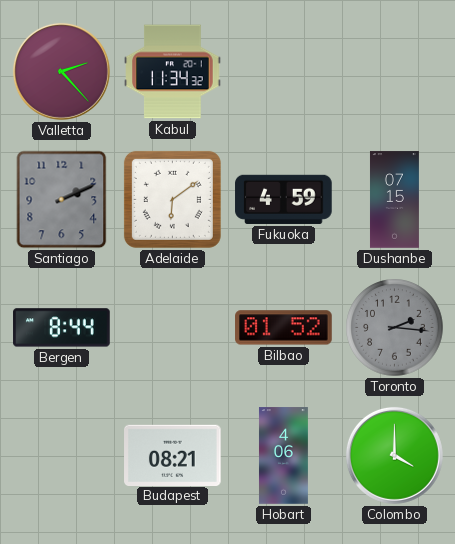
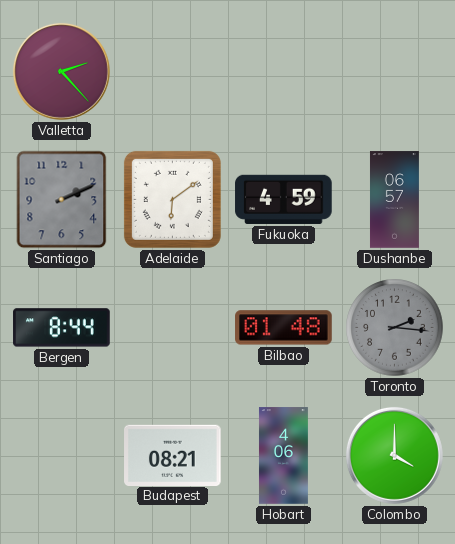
Kabul: 11:34 -> none
Dushanbe: 07:15 -> 06:57
Bilbao: 01:52 -> 01:48
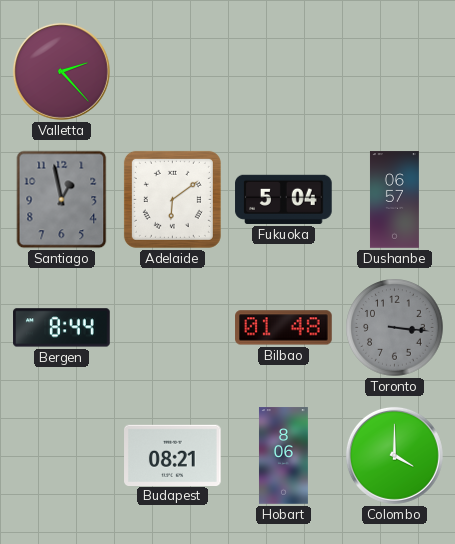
Santiago: 2:11 -> 12:58
Fukuoka: 4:59 -> 5:04
Toronto: 2:16 -> 3:16
Hobart: 4:06 -> 8:06
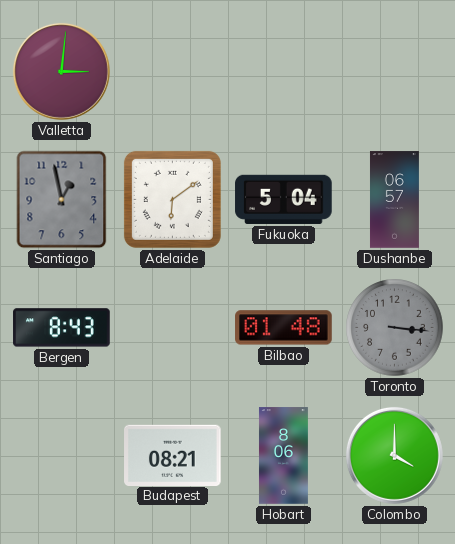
Valletta: 2:23 -> 3:01
Bergen: 8:44 -> 8:43
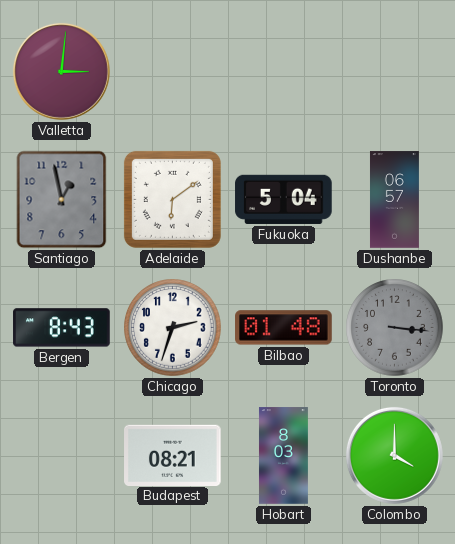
Chicago: none -> 2:33
Hobart: 8:06 -> 8:03
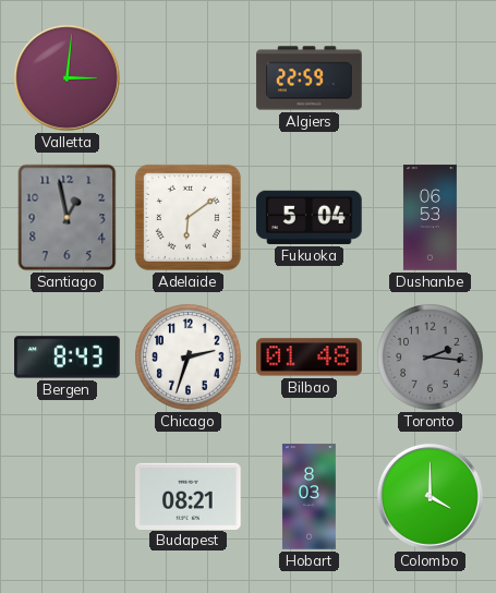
Algiers: none -> 22:59
Dushanbe: 06:57 -> 06:53
Toronto: 3:16 -> 2:16
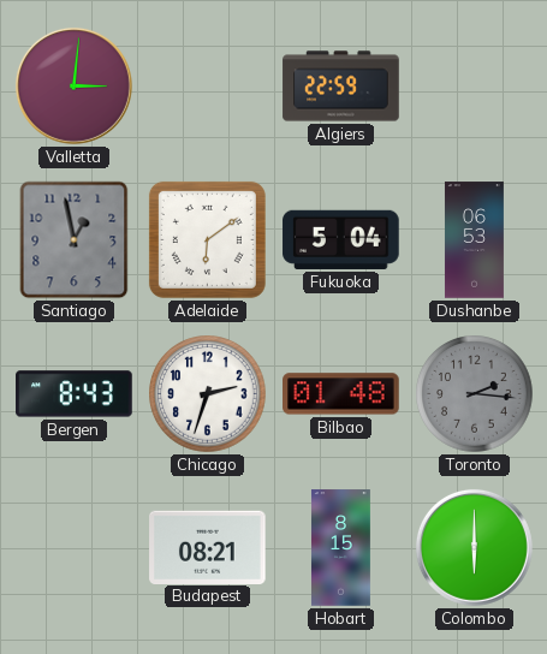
Hobart: 8:03 -> 8:15
Colombo: 4:00 -> 6:00
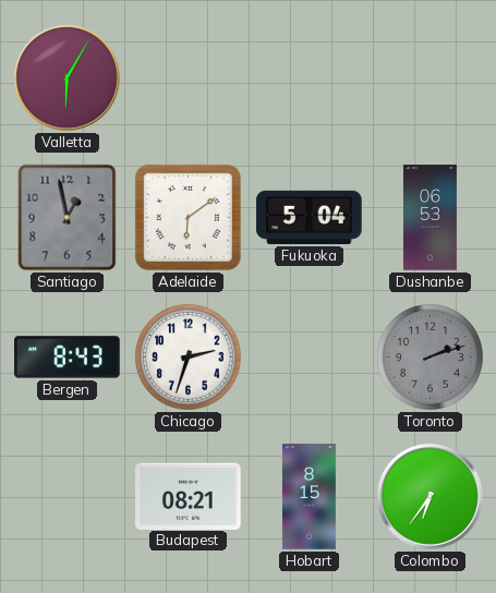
Valletta: 3:01 -> 6:05
Algiers: 22:59 -> none
Bilbao: 01:48 -> none
Toronto: 2:16 -> 2:12
Colombo: 6:00 -> 6:36
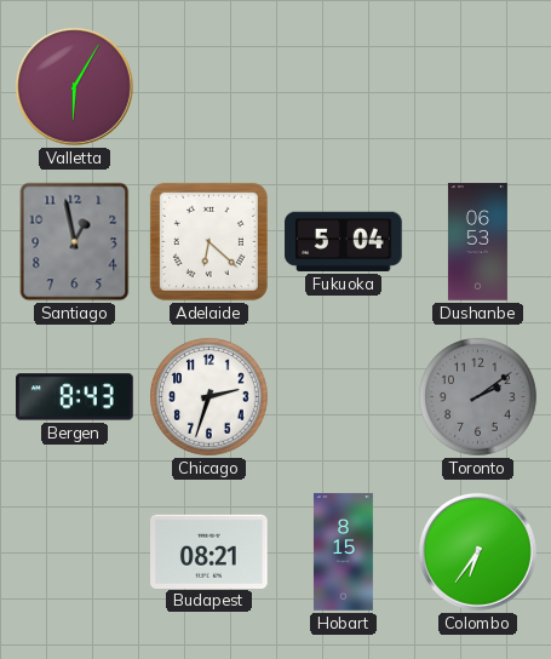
Adelaide: 6:09 -> 6:22
Toronto: 2:12 -> 2:09
